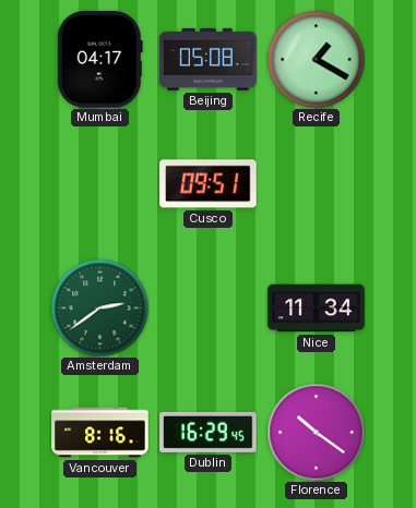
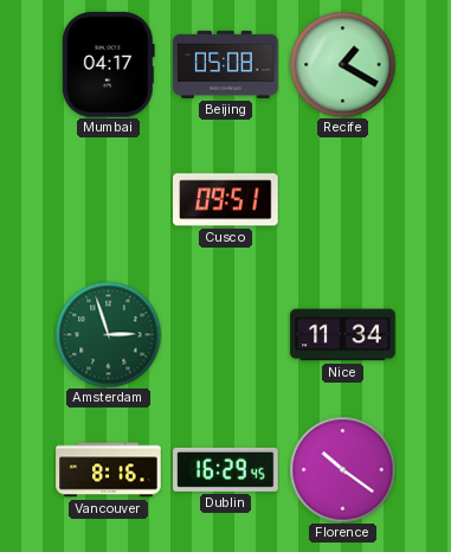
Amsterdam: 2:39 -> 2:57
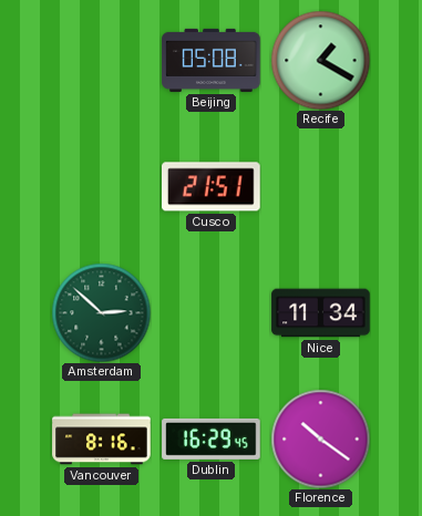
Mumbai: 04:17 -> none
Cusco: 09:51 -> 21:51
Amsterdam: 2:57 -> 2:52
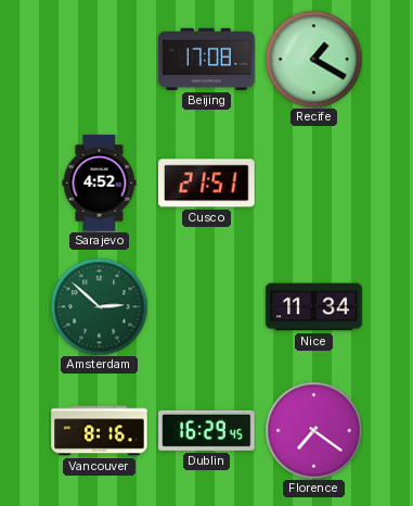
Beijing: 05:08 -> 17:08
Sarajevo: none -> 4:52
Florence: 10:21 -> 7:21
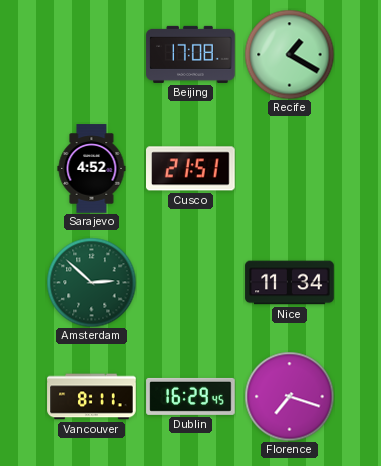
Vancouver: 8:16 -> 8:11
Florence: 7:21 -> 7:18
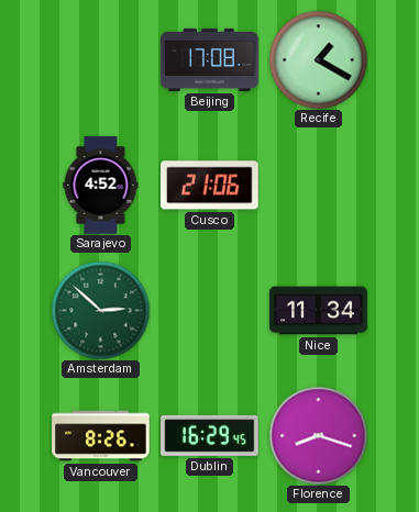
Cusco: 21:51 -> 21:06
Vancouver: 8:11 -> 8:26
Florence: 7:18 -> 8:18
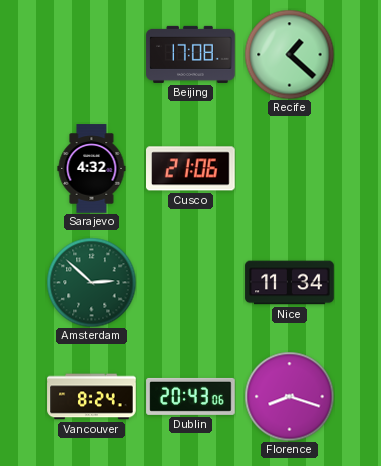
Recife: 1:20 -> 1:22
Sarajevo: 4:52 -> 4:32
Vancouver: 8:26 -> 8:24
Dublin: 16:29 -> 20:43
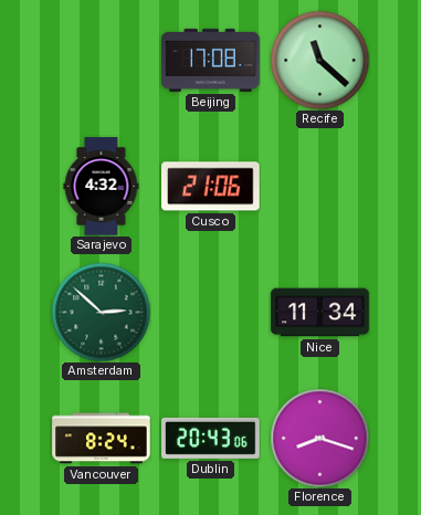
Recife: 1:22 -> 11:22
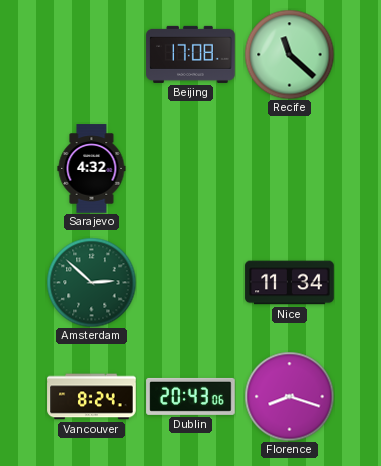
Cusco: 21:06 -> none
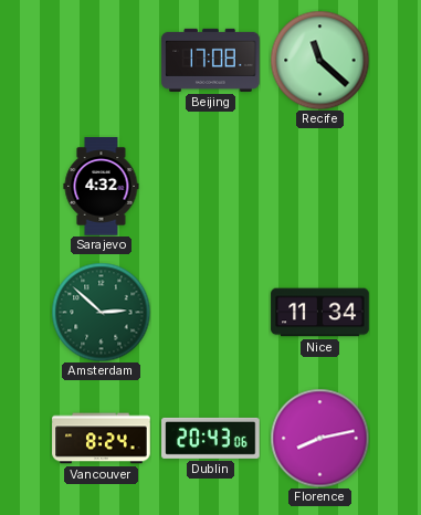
Florence: 8:18 -> 8:13
